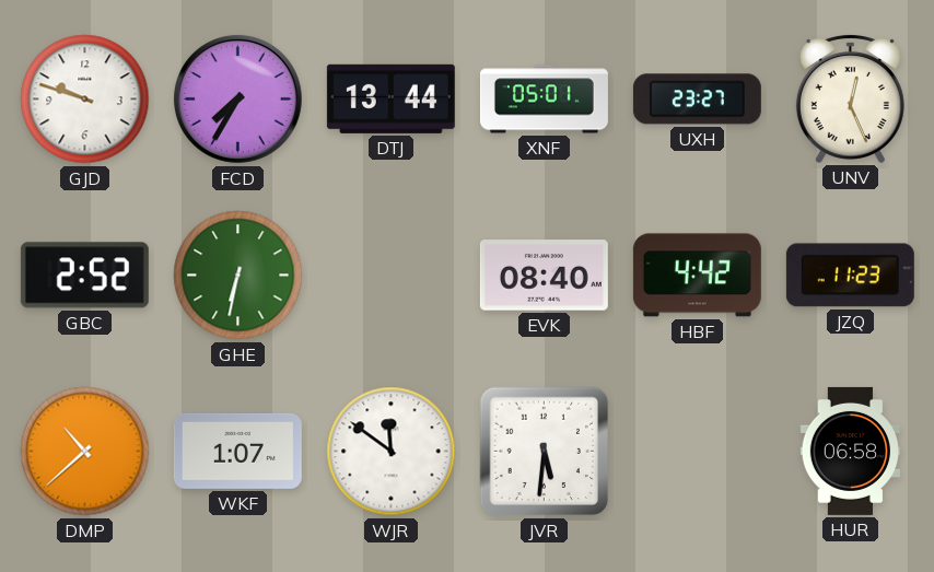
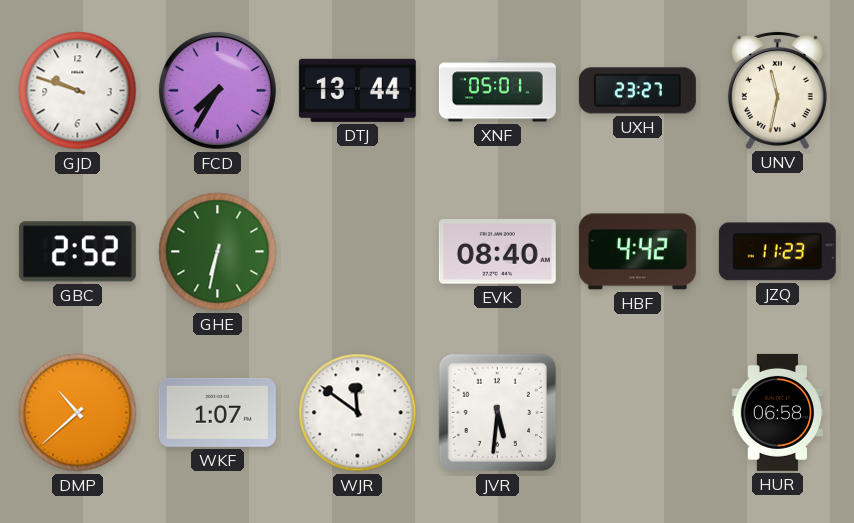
UNV: 12:26 -> 11:32
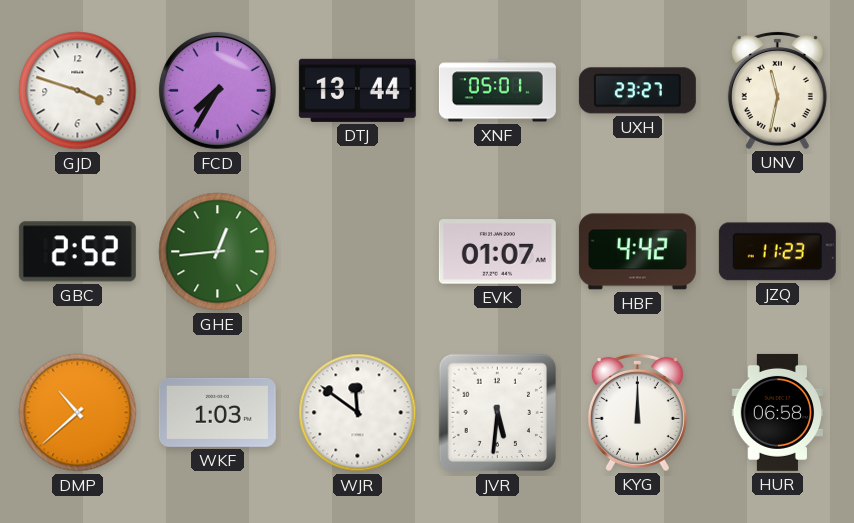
GJD: 9:48 -> 3:48
GHE: 6:32 -> 12:44
EVK: 08:40 -> 01:07
WKF: 1:07 -> 1:03
KYG: none -> 12:00
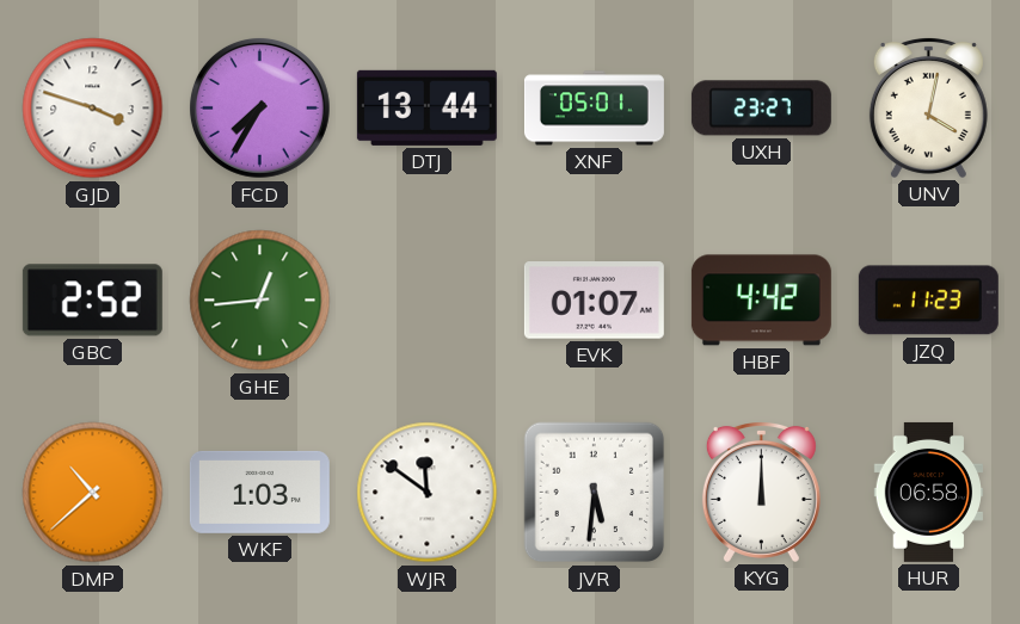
UNV: 11:32 -> 4:02
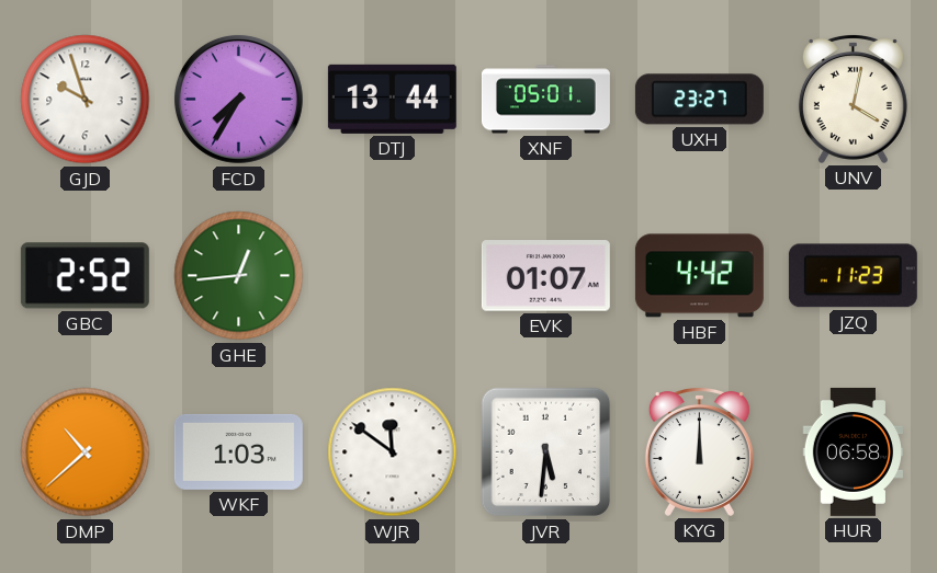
GJD: 3:48 -> 9:57
